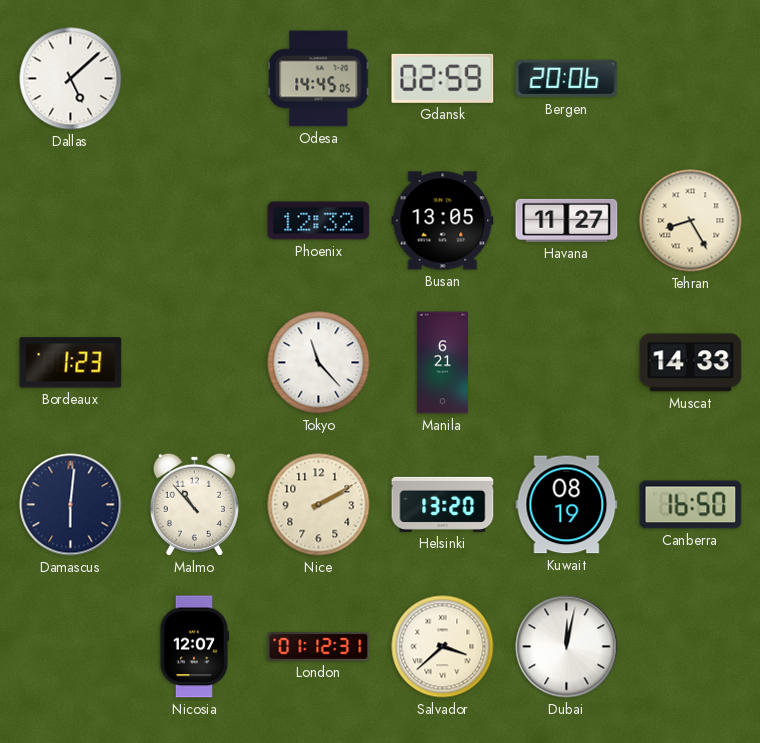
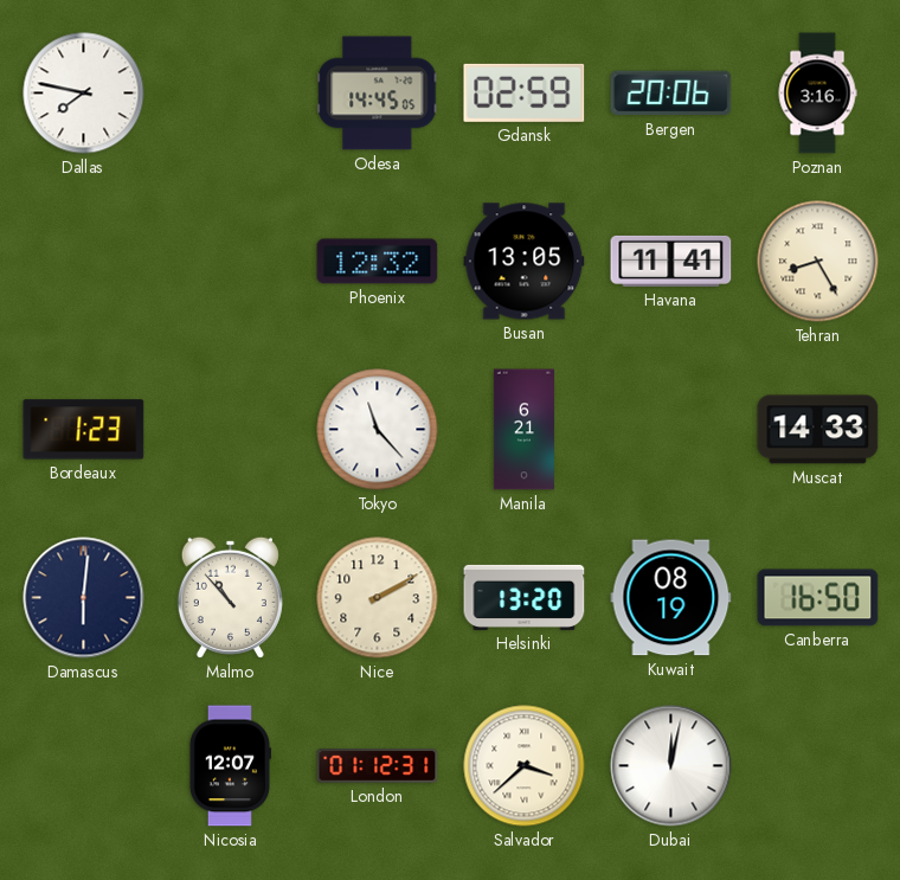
Dallas: 5:08 -> 7:47
Poznan: none -> 3:16
Havana: 11:27 -> 11:41
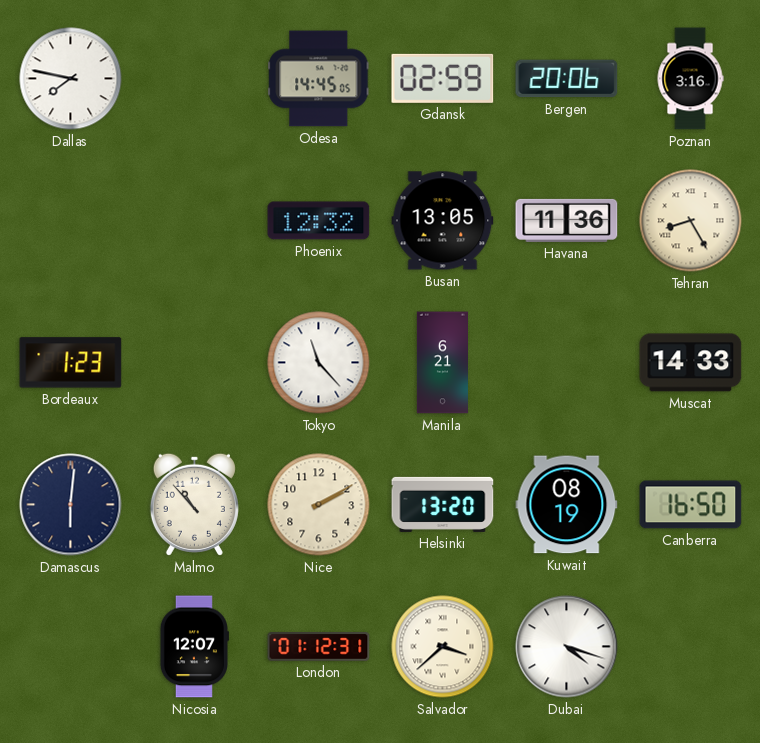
Havana: 11:41 -> 11:36
Dubai: 12:02 -> 4:18
